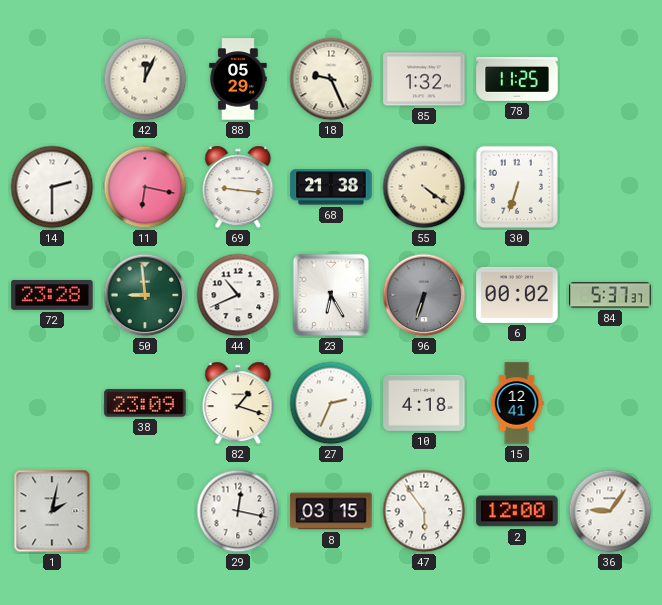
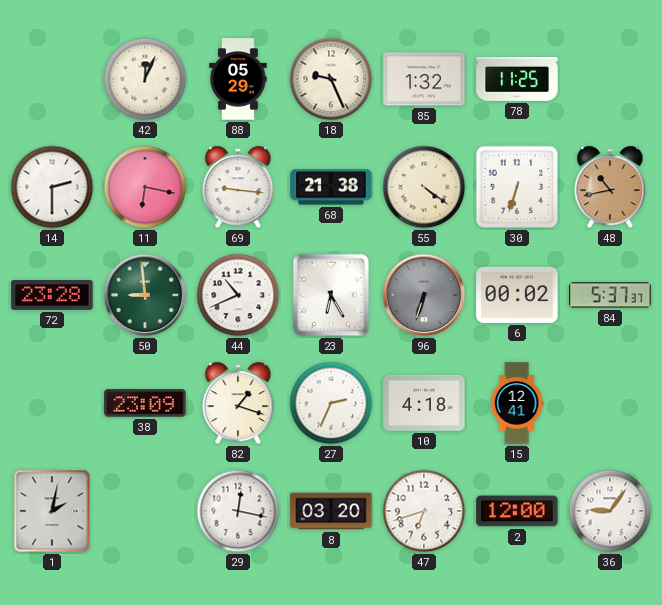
48: none -> 10:43
8: 03:15 -> 03:20
47: 5:54 -> 6:42
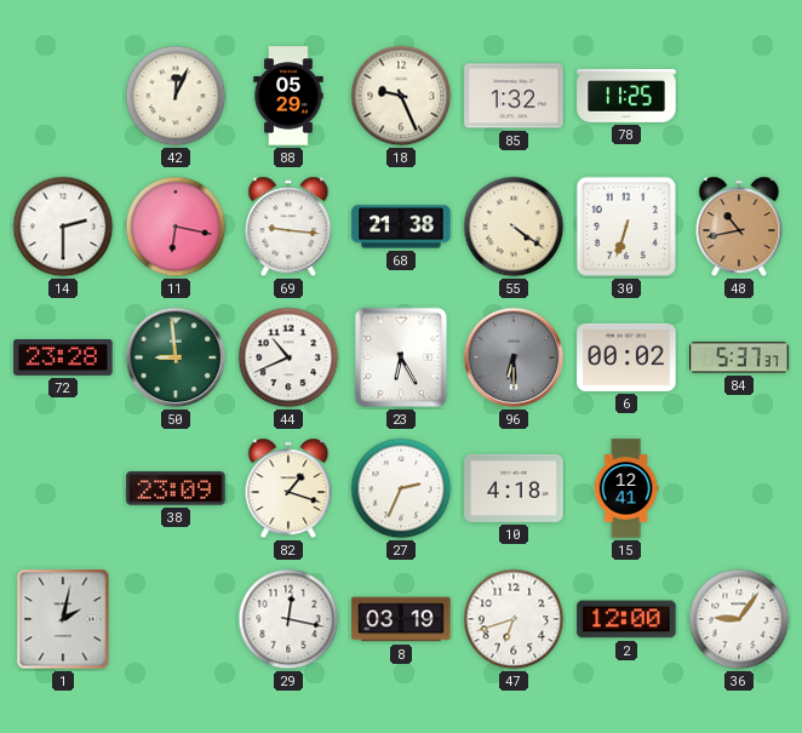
96: 6:33 -> 6:30
8: 03:20 -> 03:19
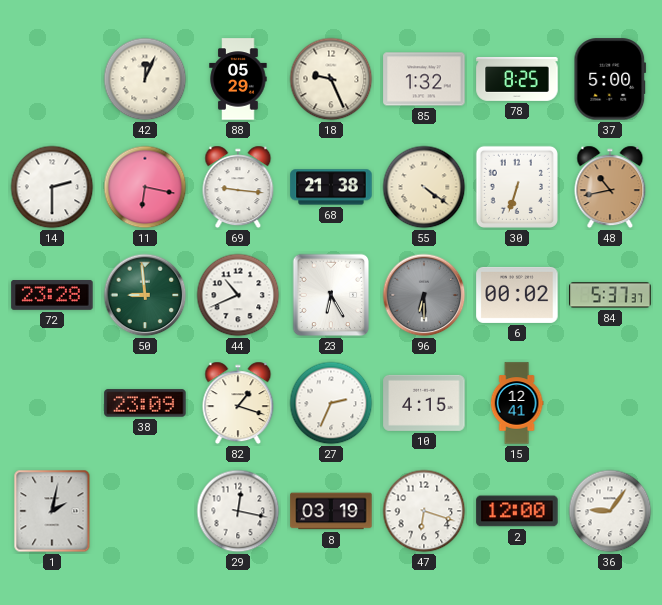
78: 11:25 -> 8:25
37: none -> 5:00
10: 4:18 -> 4:15
47: 6:42 -> 6:18
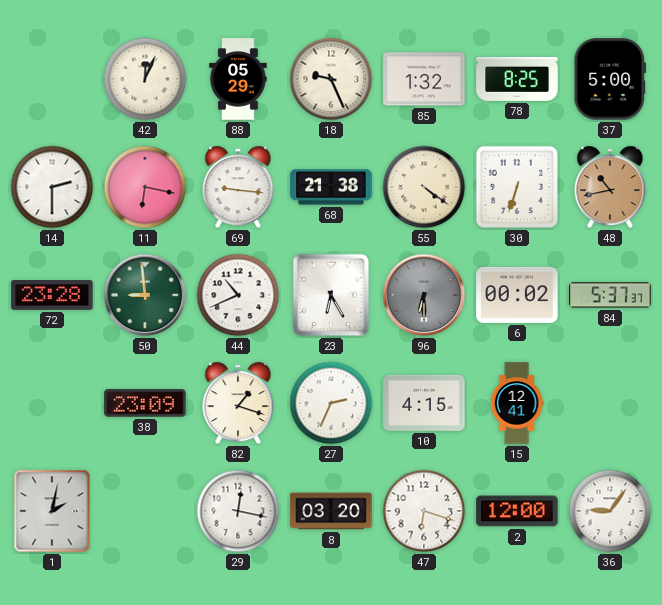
8: 03:19 -> 03:20
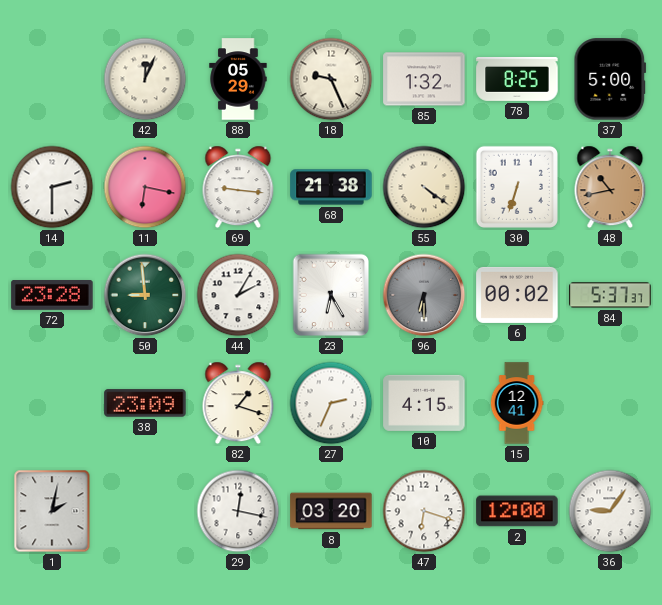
44: 10:41 -> 2:05
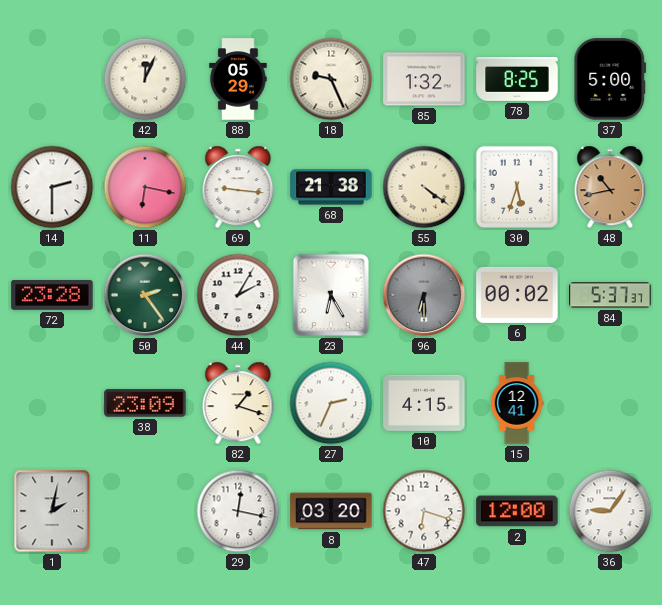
30: 6:33 -> 5:33
50: 8:59 -> 2:24
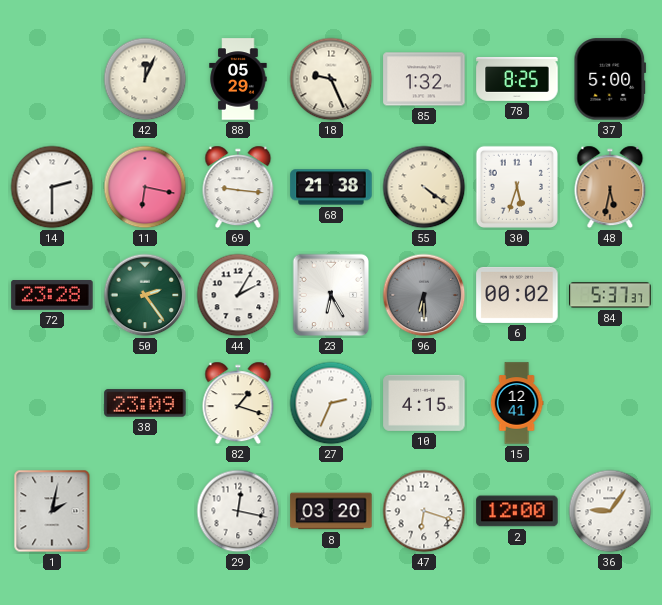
48: 10:43 -> 5:32
